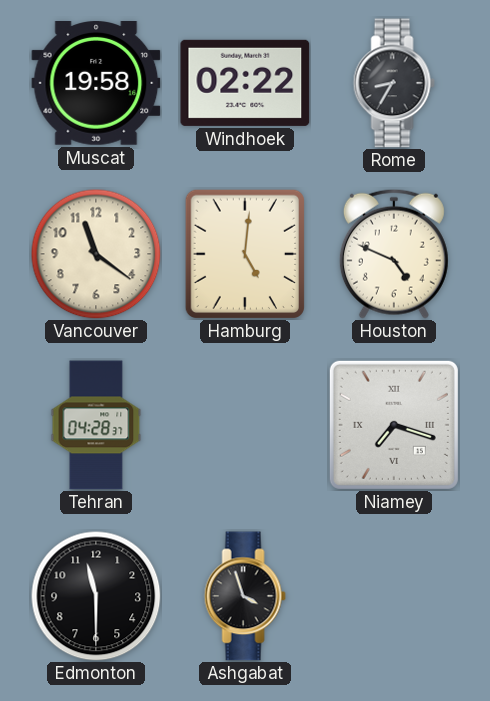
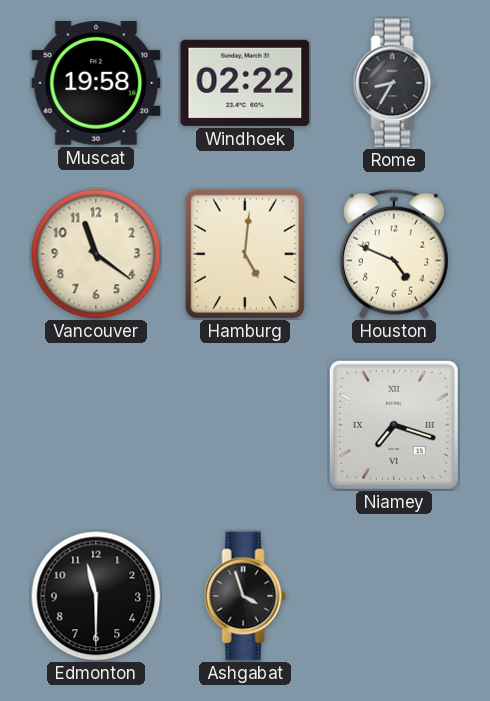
Tehran: 04:28 -> none
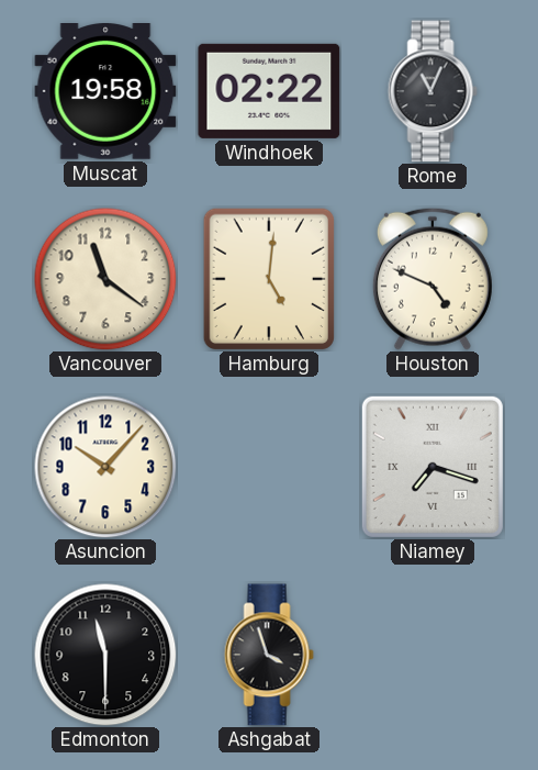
Rome: 8:35 -> 11:04
Asuncion: none -> 10:07
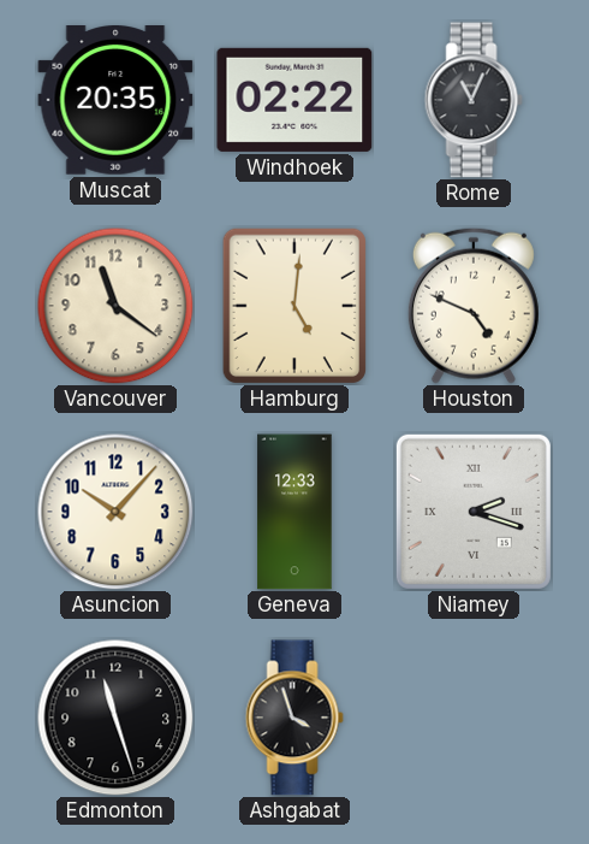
Muscat: 19:58 -> 20:35
Geneva: none -> 12:33
Niamey: 7:18 -> 2:18
Edmonton: 11:30 -> 11:27
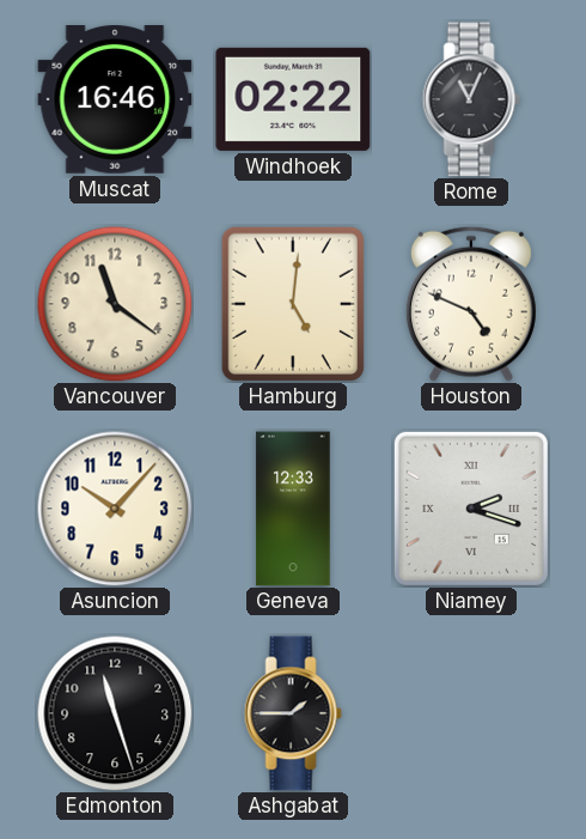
Muscat: 20:35 -> 16:46
Ashgabat: 3:57 -> 1:45
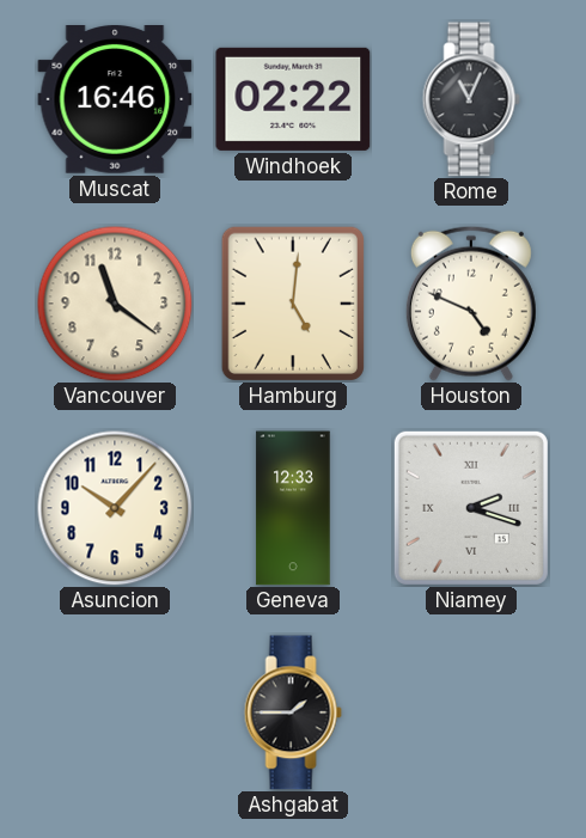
Edmonton: 11:27 -> none
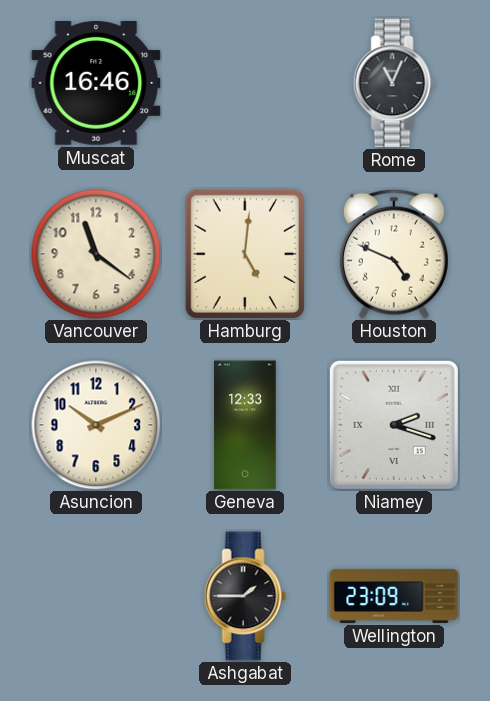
Windhoek: 02:22 -> none
Asuncion: 10:07 -> 10:11
Wellington: none -> 23:09
